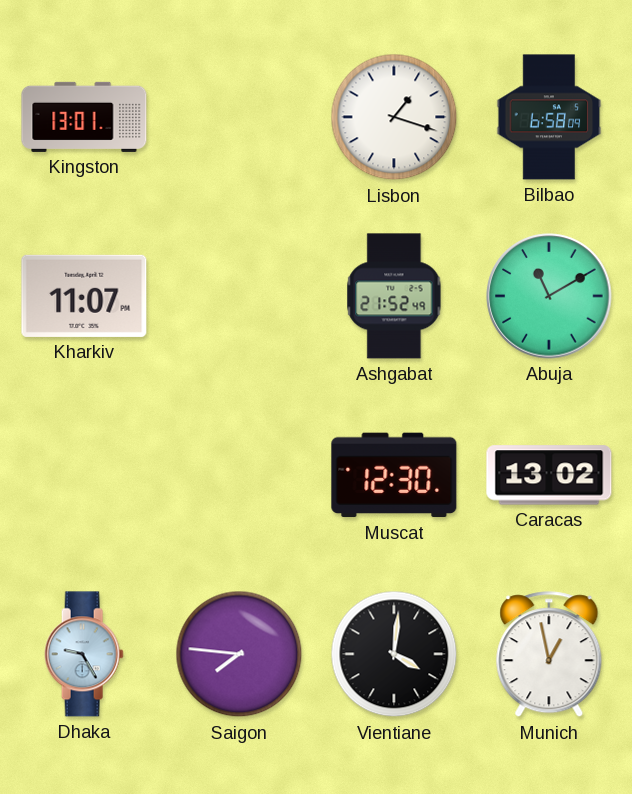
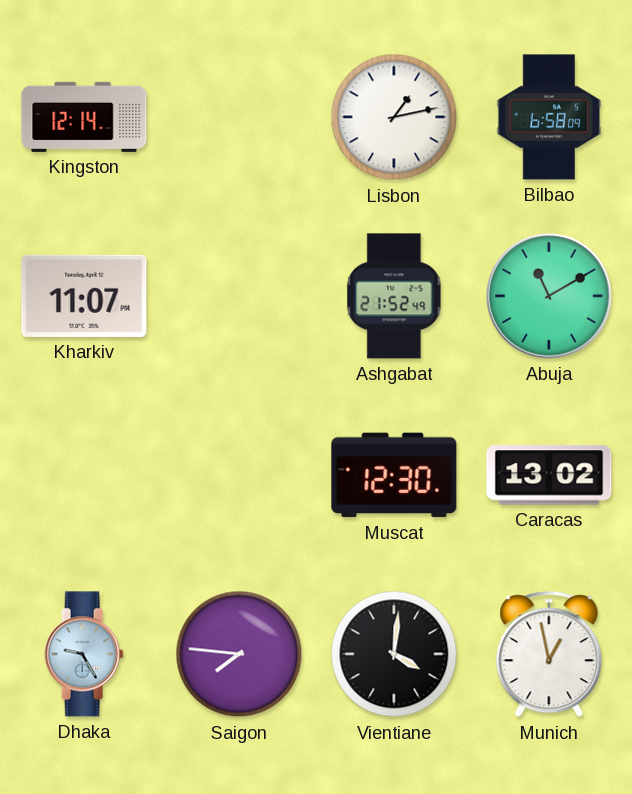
Kingston: 13:01 -> 12:14
Lisbon: 1:18 -> 1:13
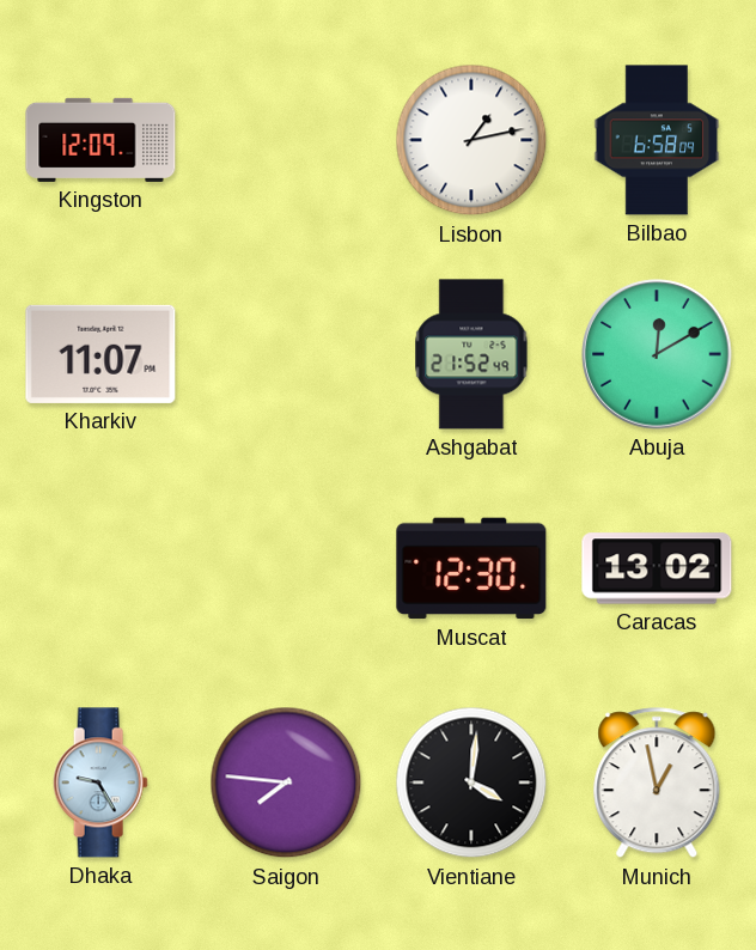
Kingston: 12:14 -> 12:09
Abuja: 11:10 -> 12:10
